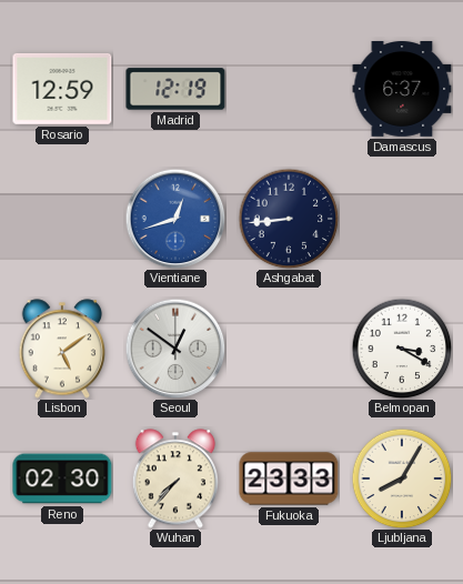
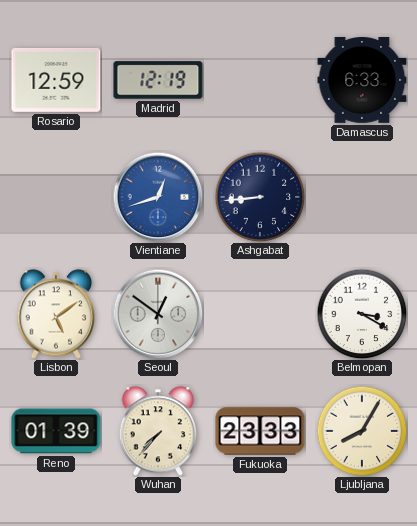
Damascus: 6:37 -> 6:33
Reno: 02:30 -> 01:39
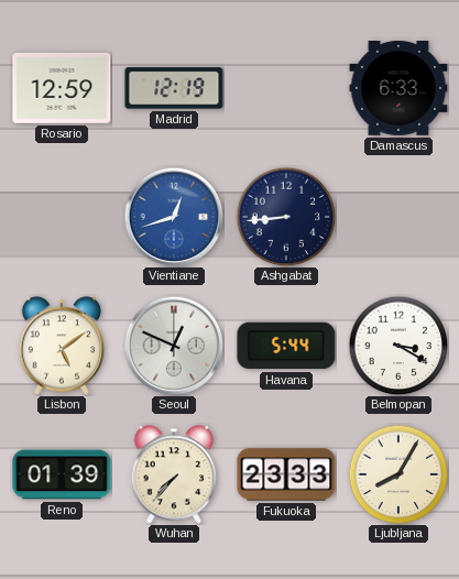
Seoul: 12:51 -> 12:49
Havana: none -> 5:44
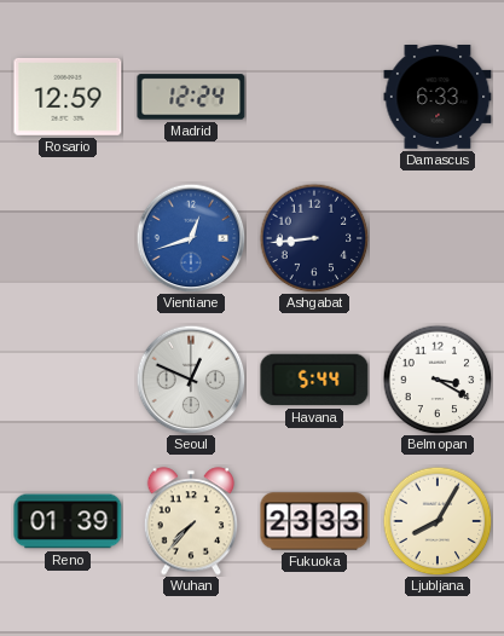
Madrid: 12:19 -> 12:24
Lisbon: 5:09 -> none
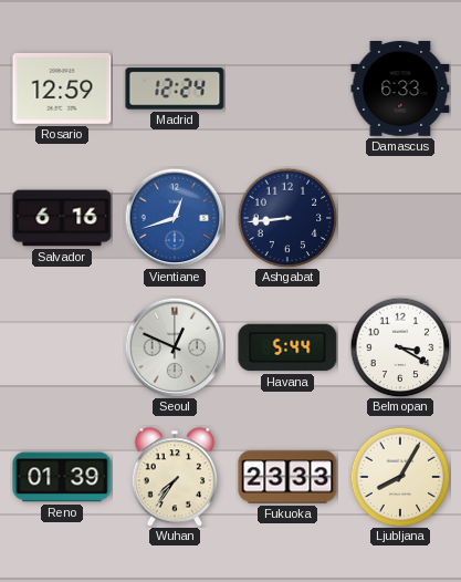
Salvador: none -> 6:16
Wuhan: 7:37 -> 7:36
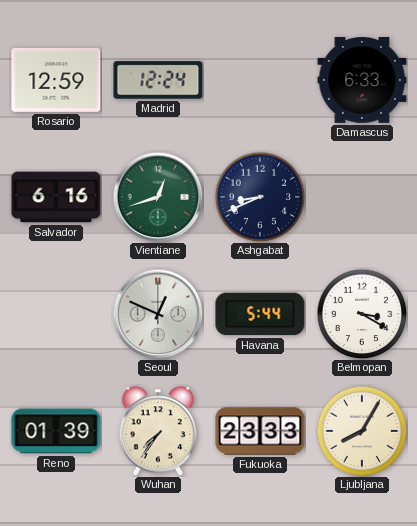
Vientiane dial: blue -> green
Ashgabat: 8:44 -> 8:41
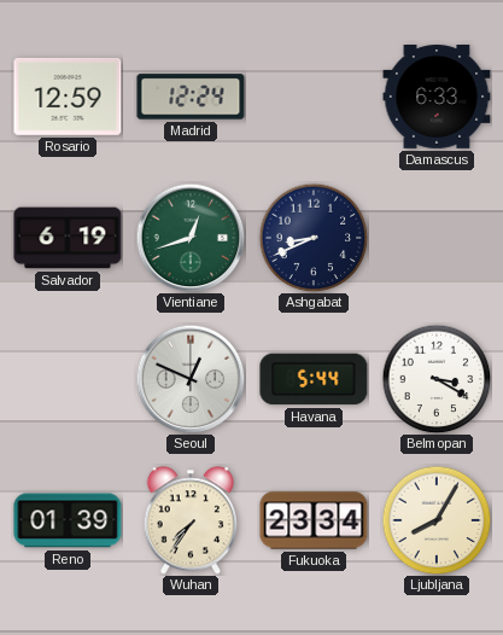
Salvador: 6:16 -> 6:19
Fukuoka: 23:33 -> 23:34
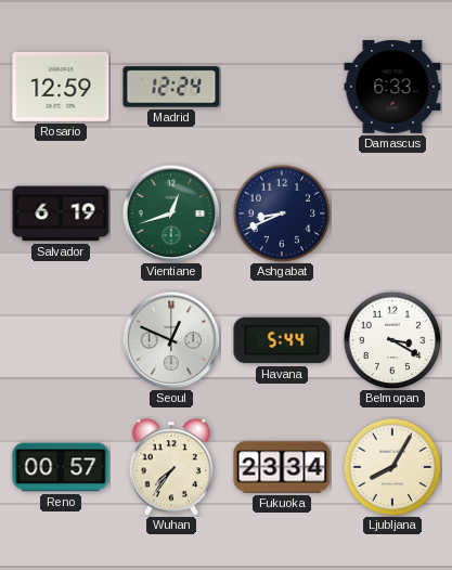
Reno: 01:39 -> 00:57
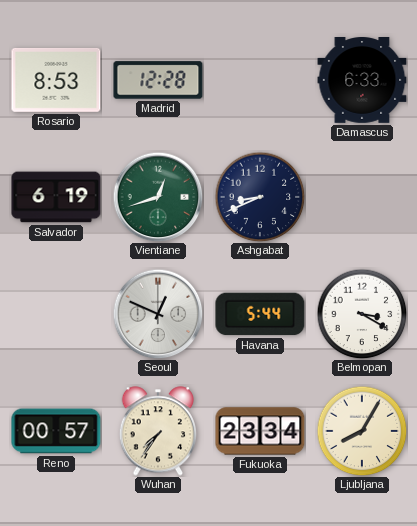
Rosario: 12:59 -> 8:53
Madrid: 12:24 -> 12:28
